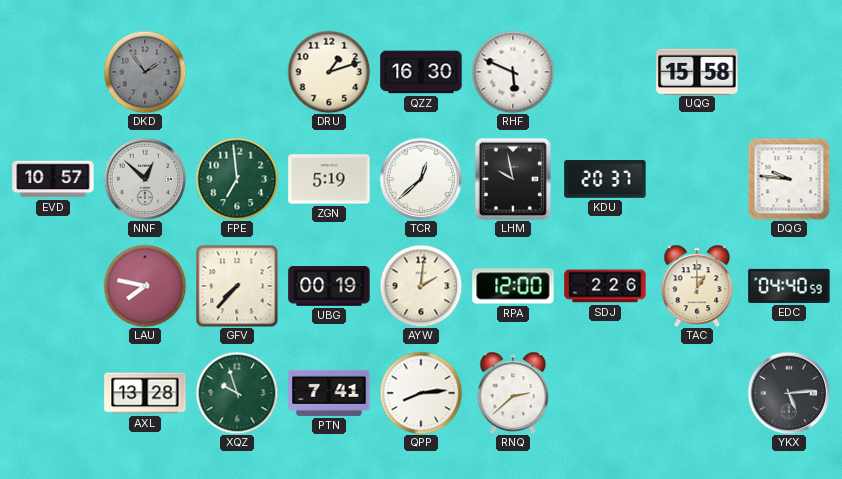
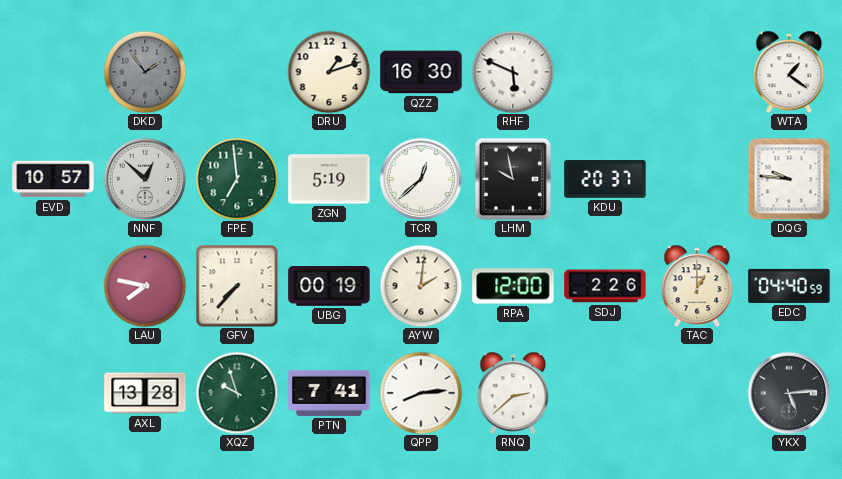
UQG: 15:58 -> none
WTA: none -> 1:21
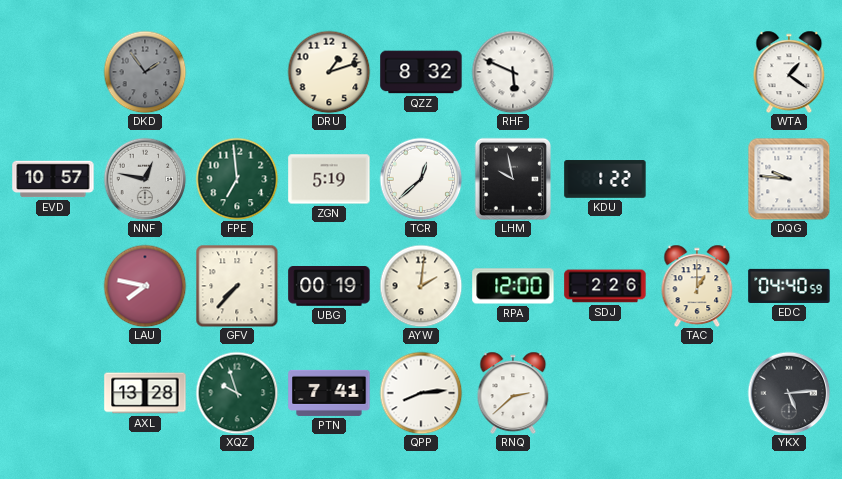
QZZ: 16:30 -> 8:32
NNF: 12:52 -> 12:47
KDU: 20:37 -> 1:22
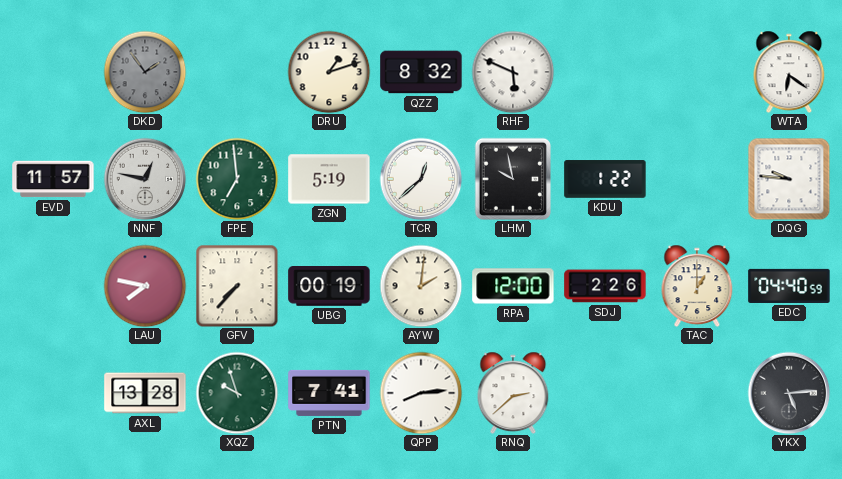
WTA: 1:21 -> 6:21
EVD: 10:57 -> 11:57
